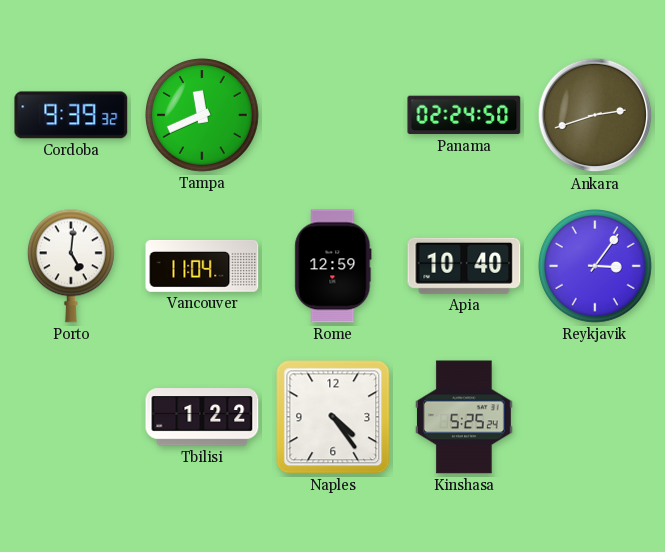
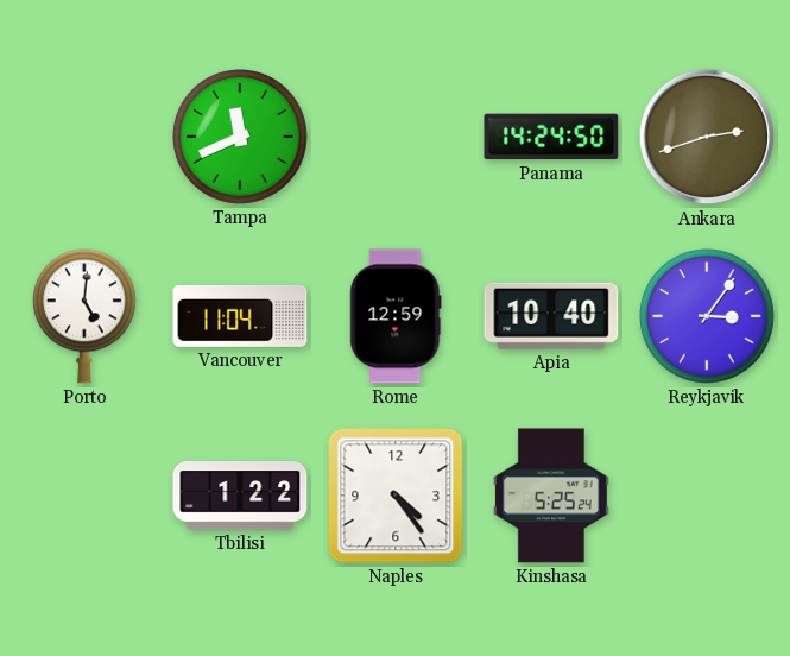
Cordoba: 9:39 -> none
Panama: 02:24 -> 14:24
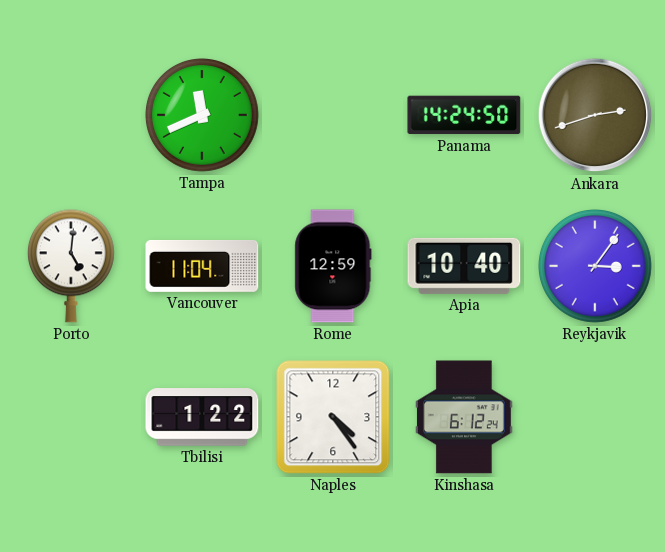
Kinshasa: 5:25 -> 6:12
